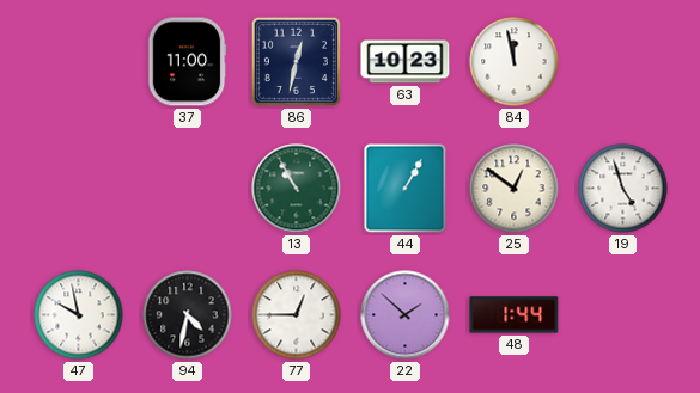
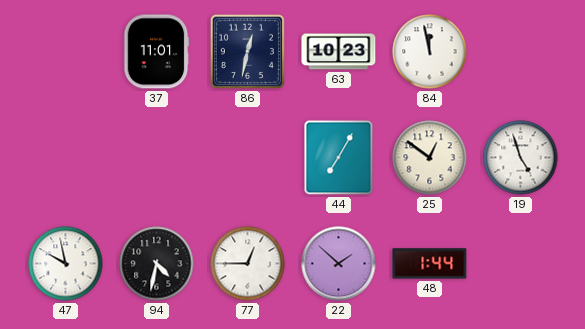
37: 11:00 -> 11:01
13: 10:55 -> none
44: 1:05 -> 7:05
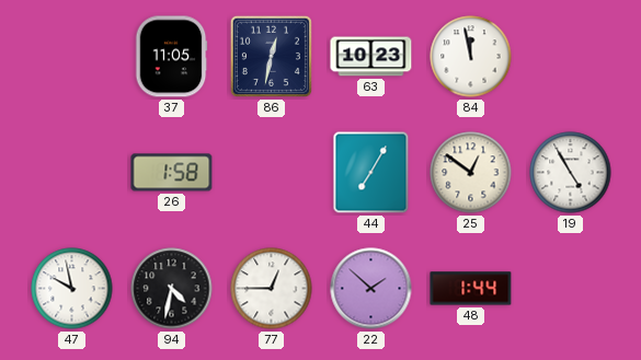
37: 11:01 -> 11:05
26: none -> 1:58
19: 4:57 -> 4:55
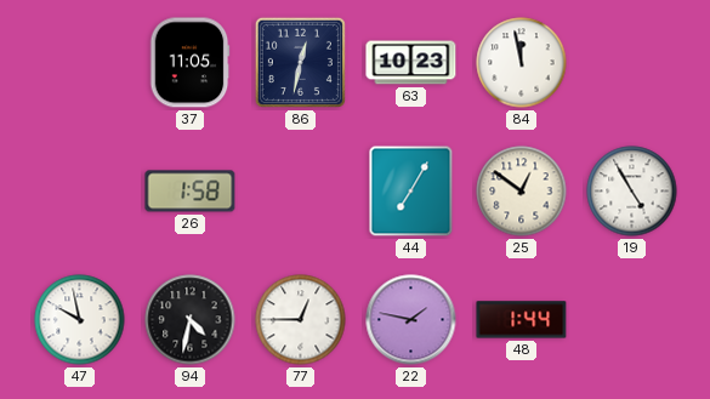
22: 1:52 -> 1:47
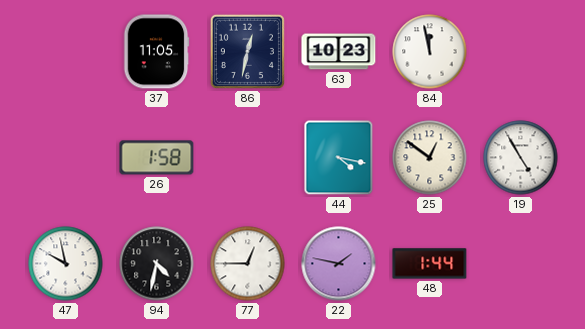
44: 7:05 -> 4:17
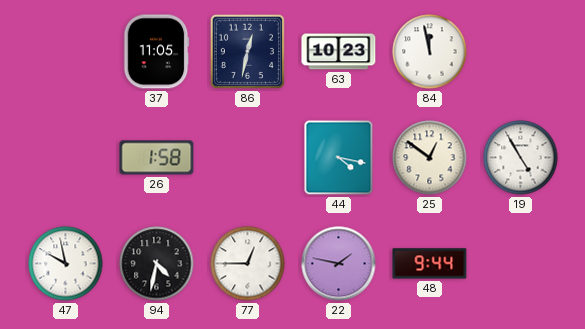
48: 1:44 -> 9:44
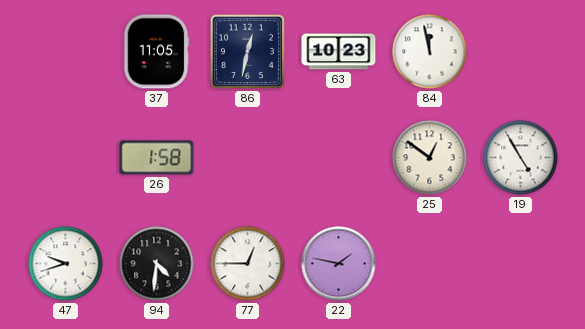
44: 4:17 -> none
47: 9:58 -> 9:42
94: 4:32 -> 4:31
48: 9:44 -> none
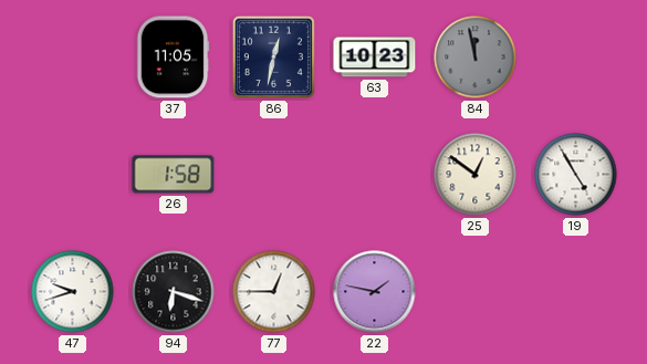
84 dial: white -> grey
94: 4:31 -> 6:18
